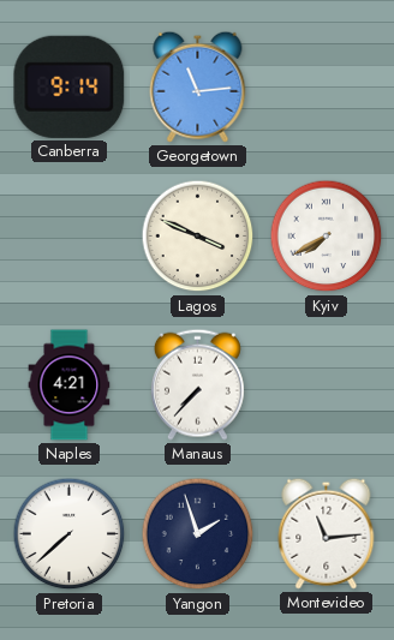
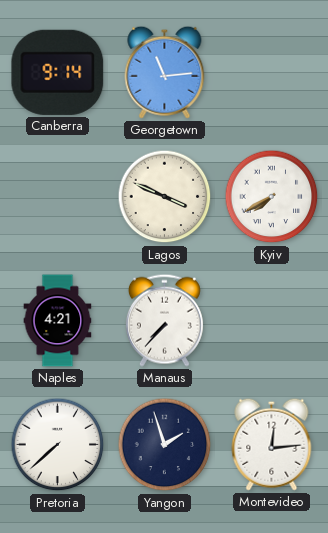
Montevideo: 11:14 -> 12:14
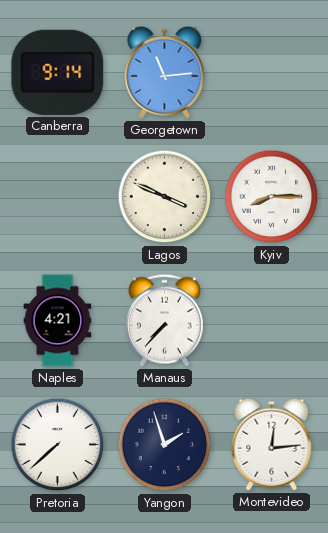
Kyiv: 7:40 -> 8:15
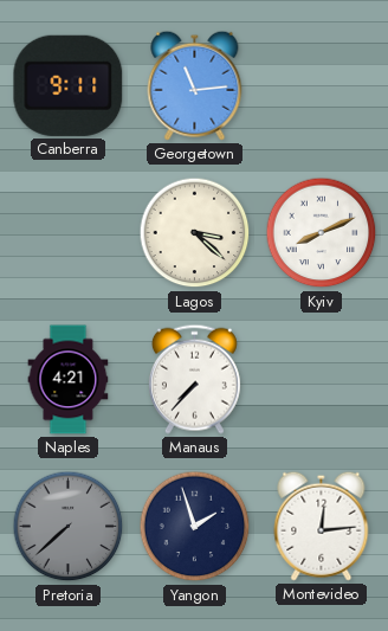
Canberra: 9:14 -> 9:11
Lagos: 3:49 -> 3:22
Kyiv: 8:15 -> 8:11
Pretoria dial: white -> grey
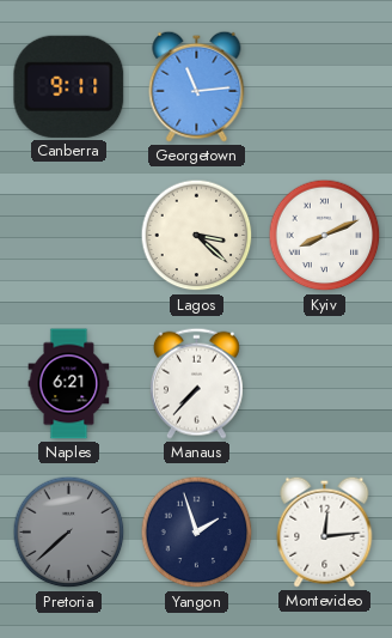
Naples: 4:21 -> 6:21
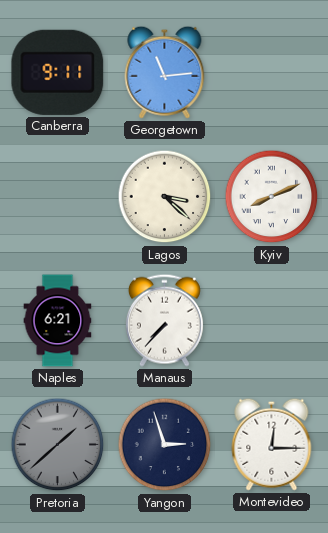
Pretoria: 7:38 -> 1:38
Yangon: 1:57 -> 2:57
Montevideo: 12:14 -> 12:15
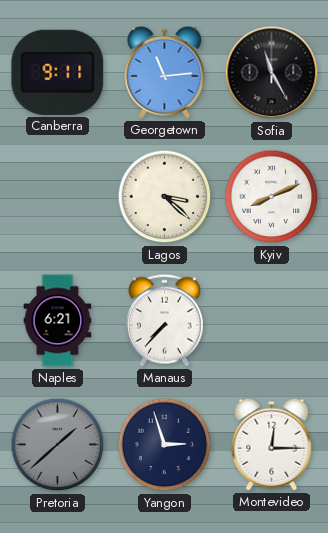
Sofia: none -> 11:25
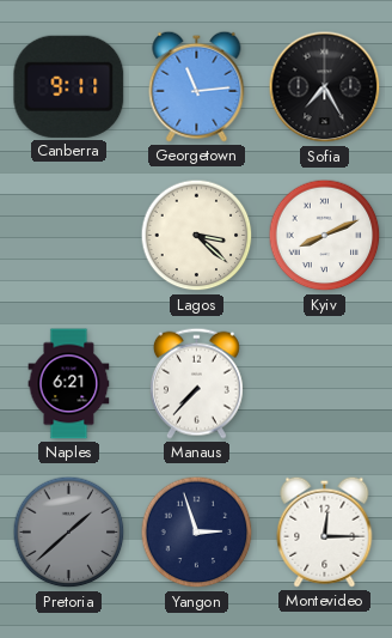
Sofia: 11:25 -> 7:25
